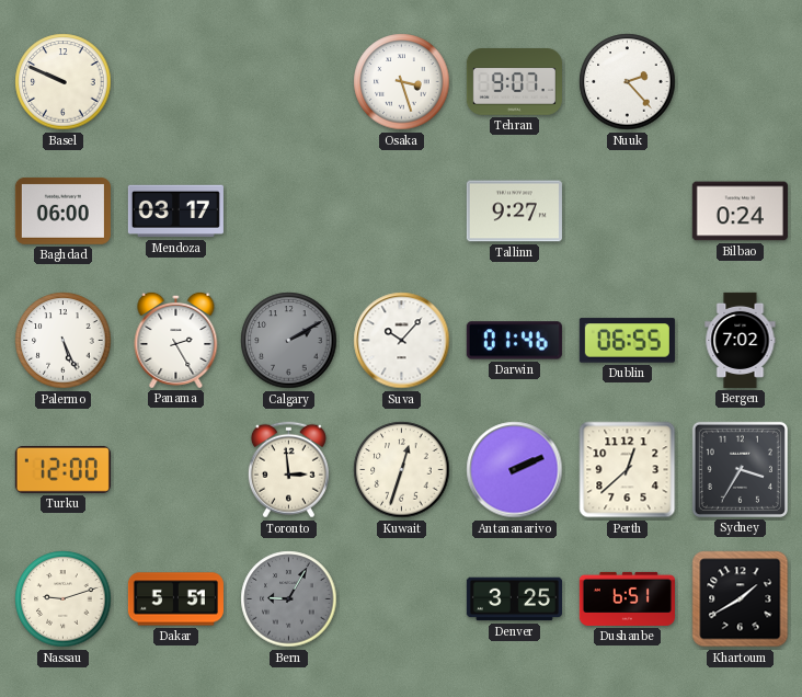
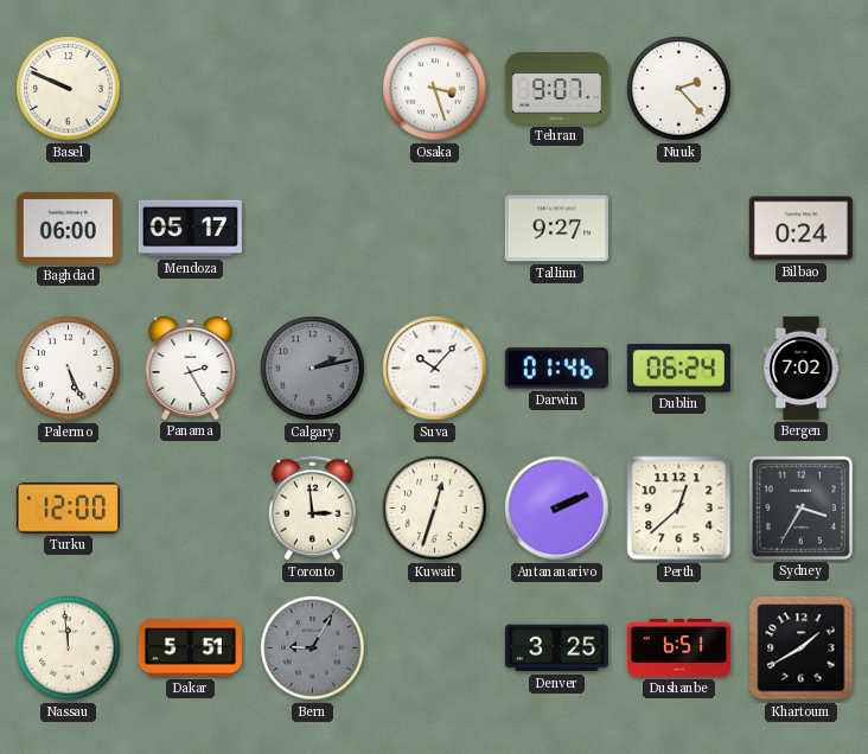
Mendoza: 03:17 -> 05:17
Calgary: 2:10 -> 2:13
Dublin: 06:55 -> 06:24
Nassau: 9:12 -> 11:59
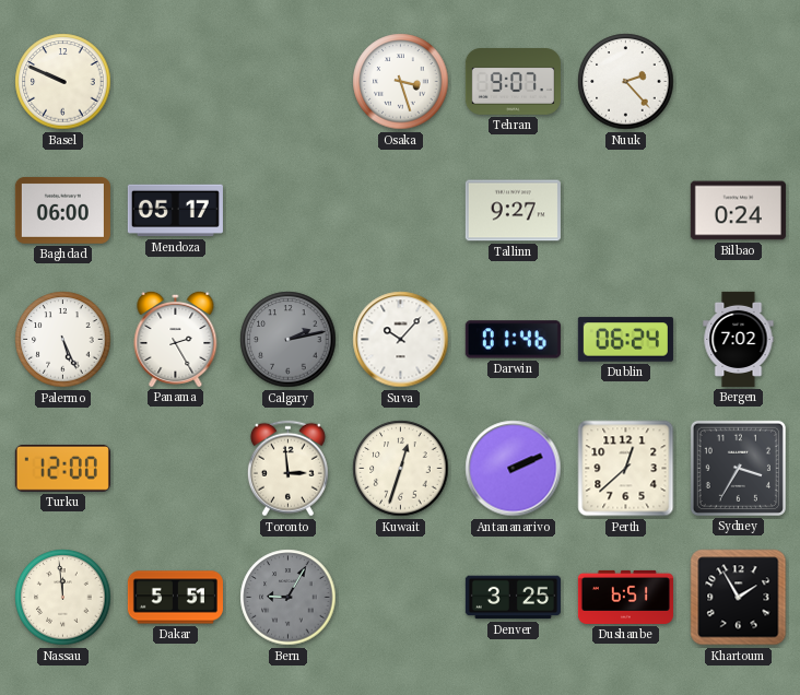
Khartoum: 1:40 -> 1:55
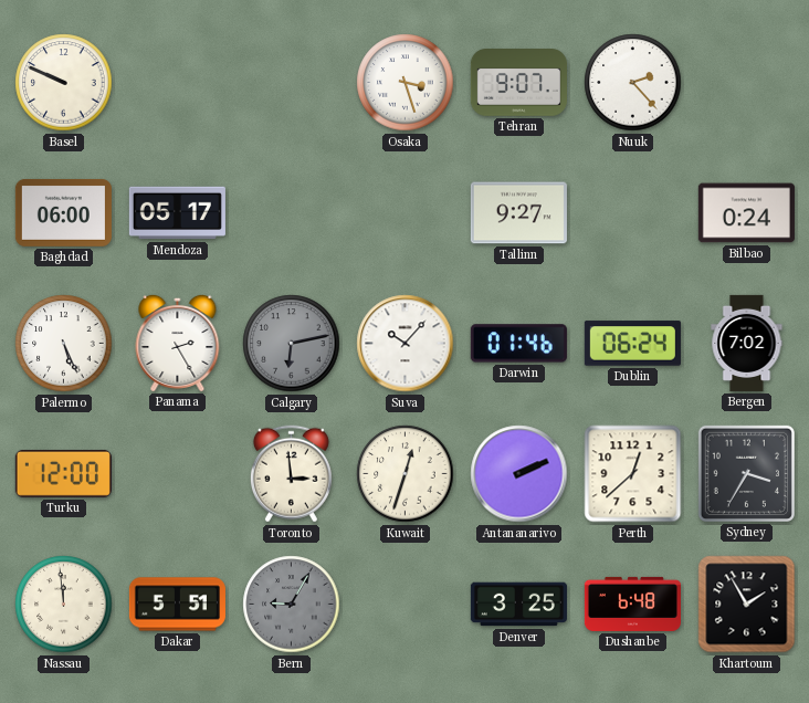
Calgary: 2:13 -> 6:13
Dushanbe: 6:51 -> 6:48
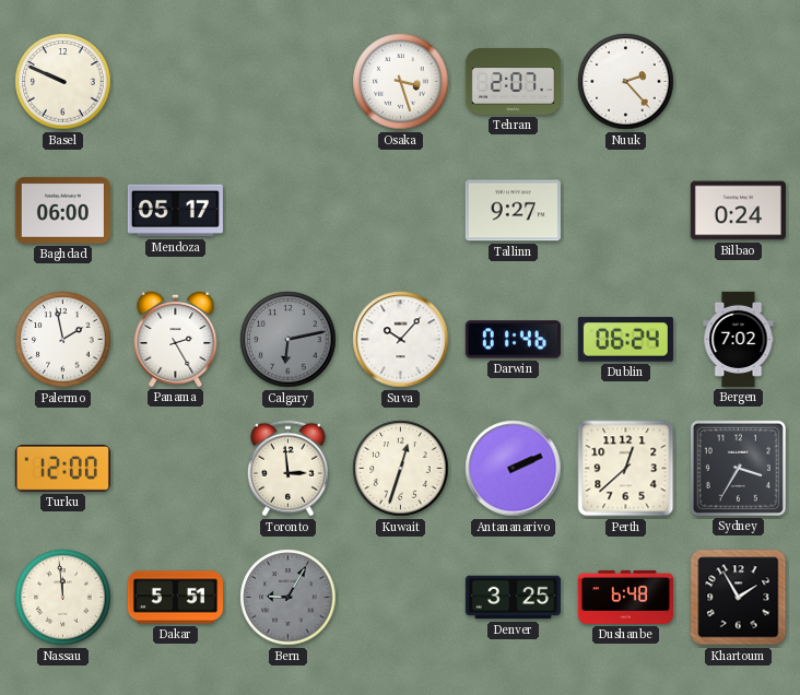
Tehran: 9:07 -> 2:07
Palermo: 5:26 -> 1:58
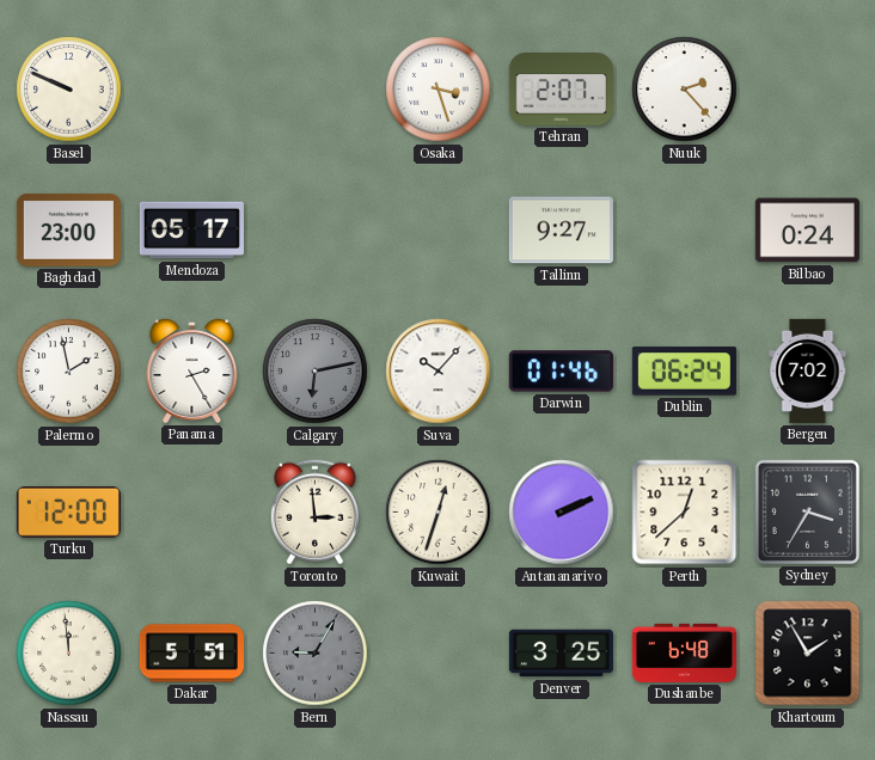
Baghdad: 06:00 -> 23:00
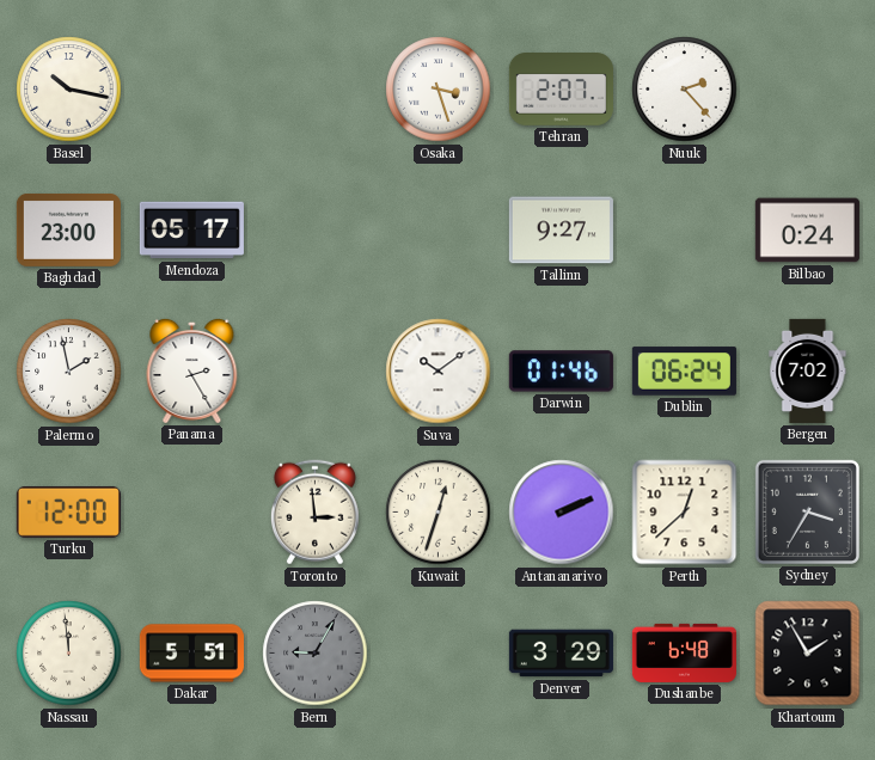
Basel: 9:49 -> 10:17
Calgary: 6:13 -> none
Suva: 10:07 -> 10:09
Denver: 3:25 -> 3:29
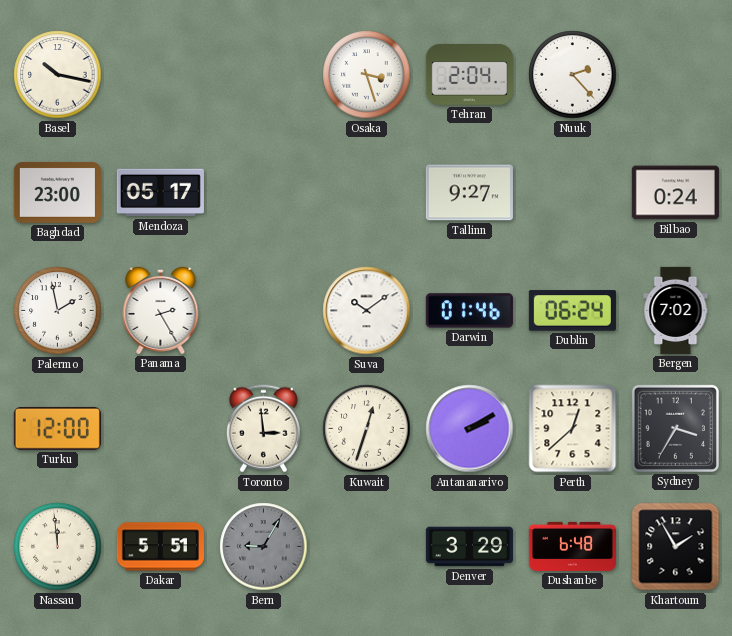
Tehran: 2:07 -> 2:04
Antananarivo: 2:11 -> 2:10
